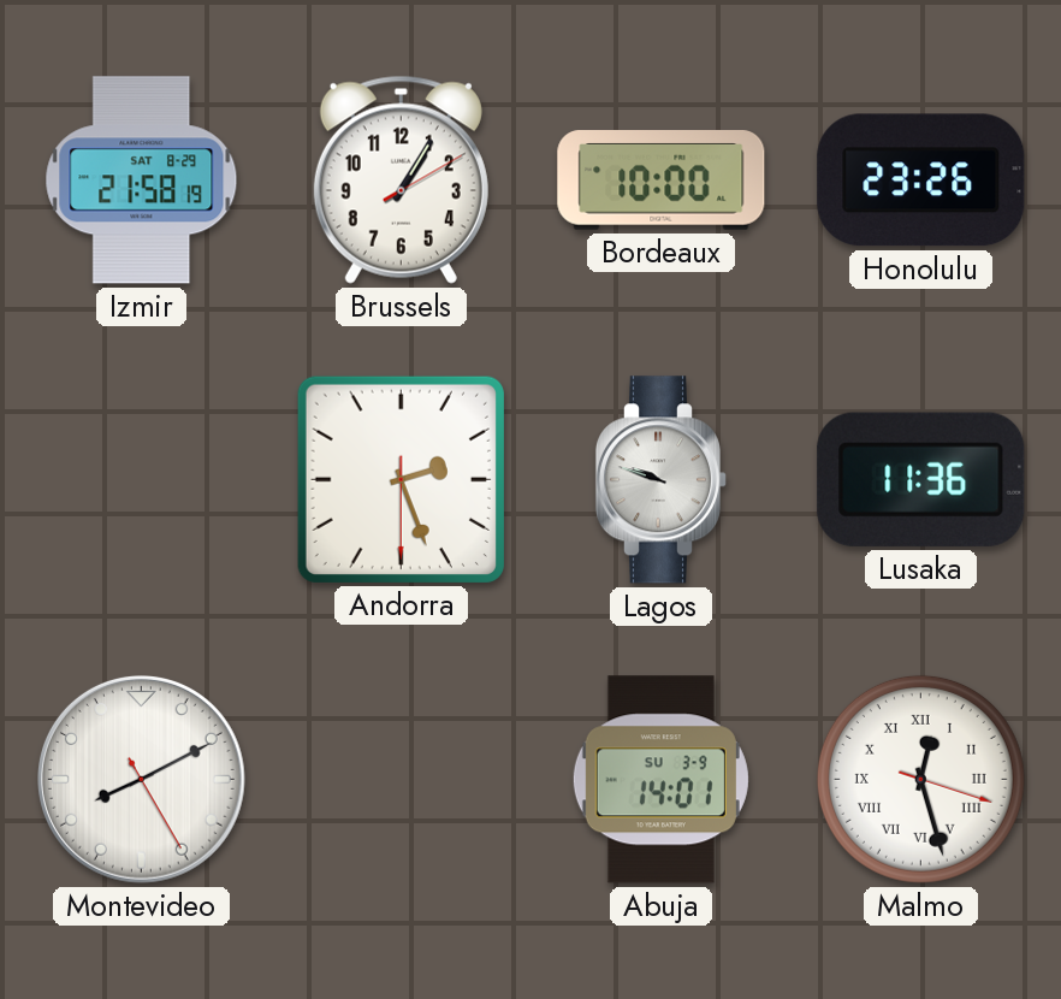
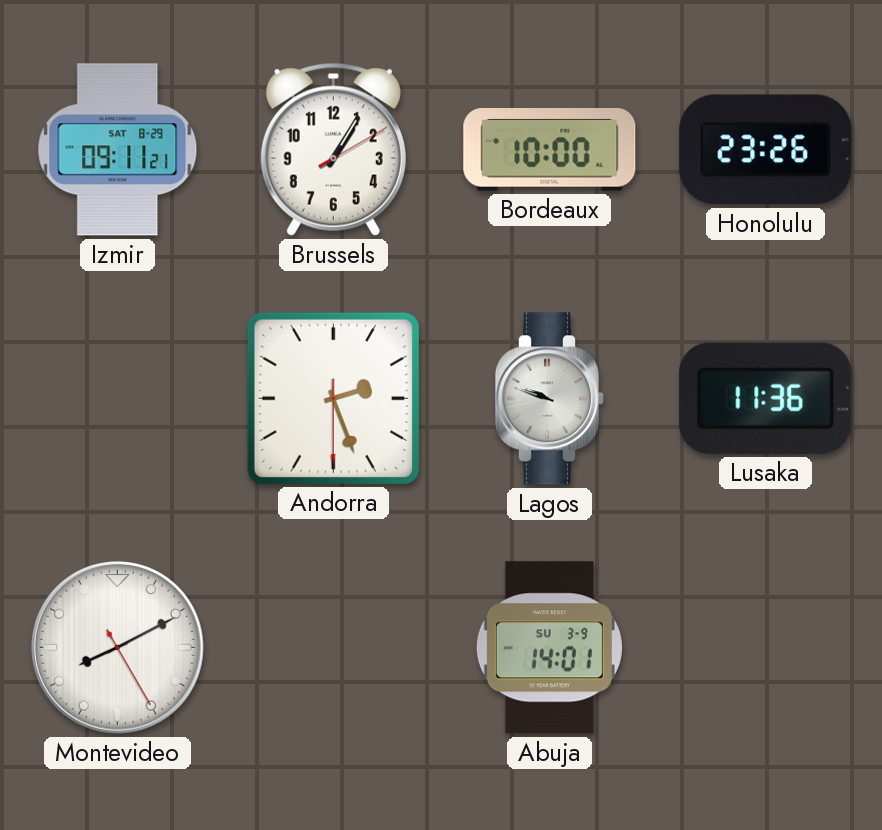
Izmir: 21:58 -> 09:11
Malmo: 12:27 -> none
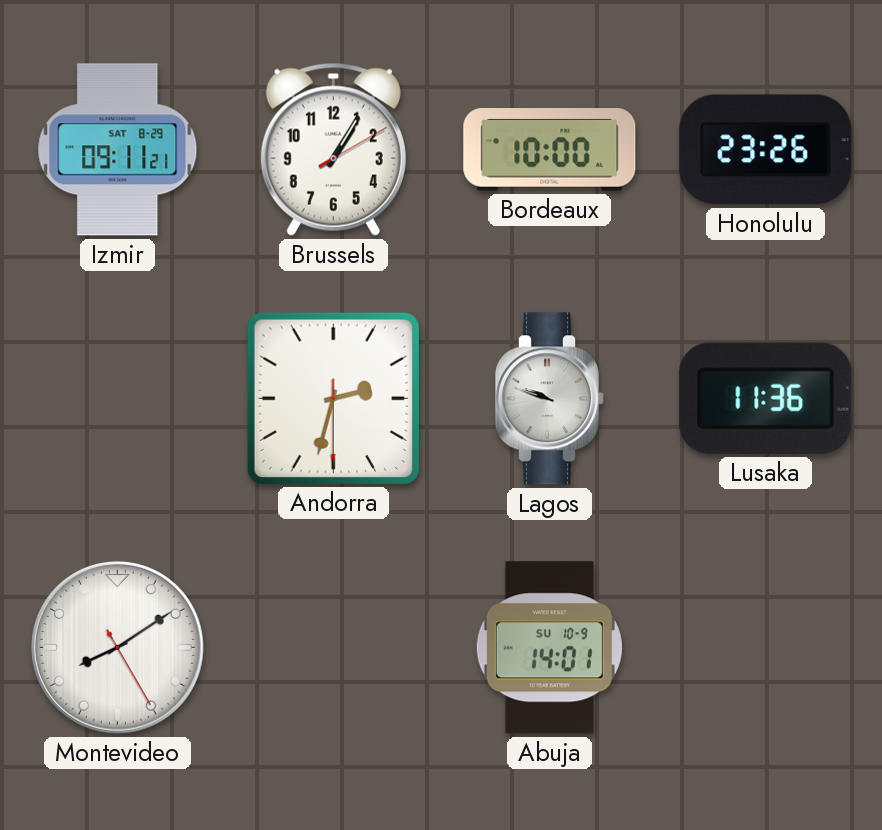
Andorra: 2:26 -> 2:32
Montevideo: 8:10 -> 8:09
Abuja date: SU 3-9 -> SU 10-9
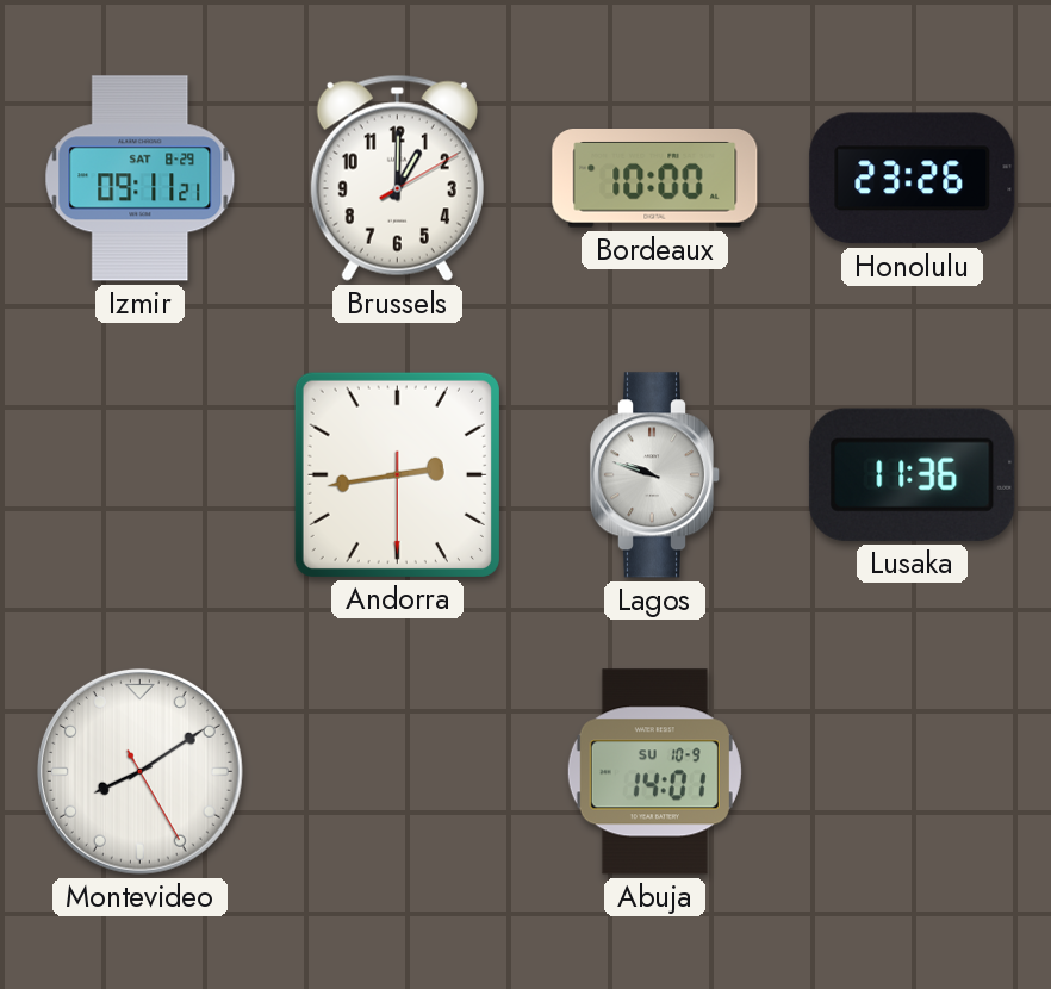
Brussels: 1:05 -> 1:00
Andorra: 2:32 -> 2:43
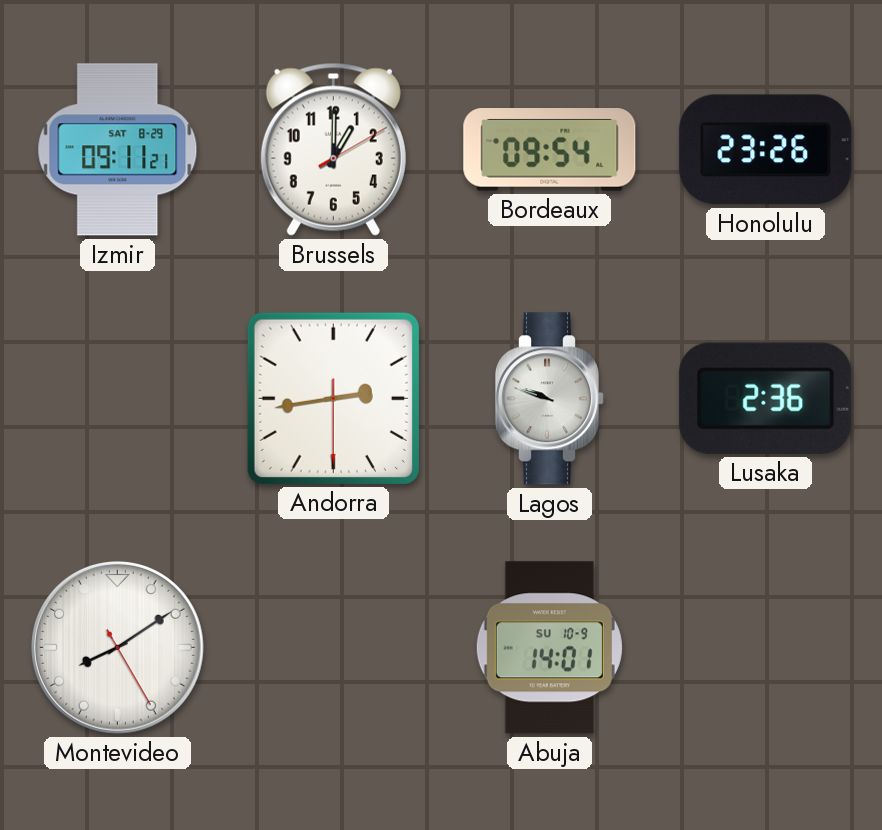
Bordeaux: 10:00 -> 09:54
Lusaka: 11:36 -> 2:36
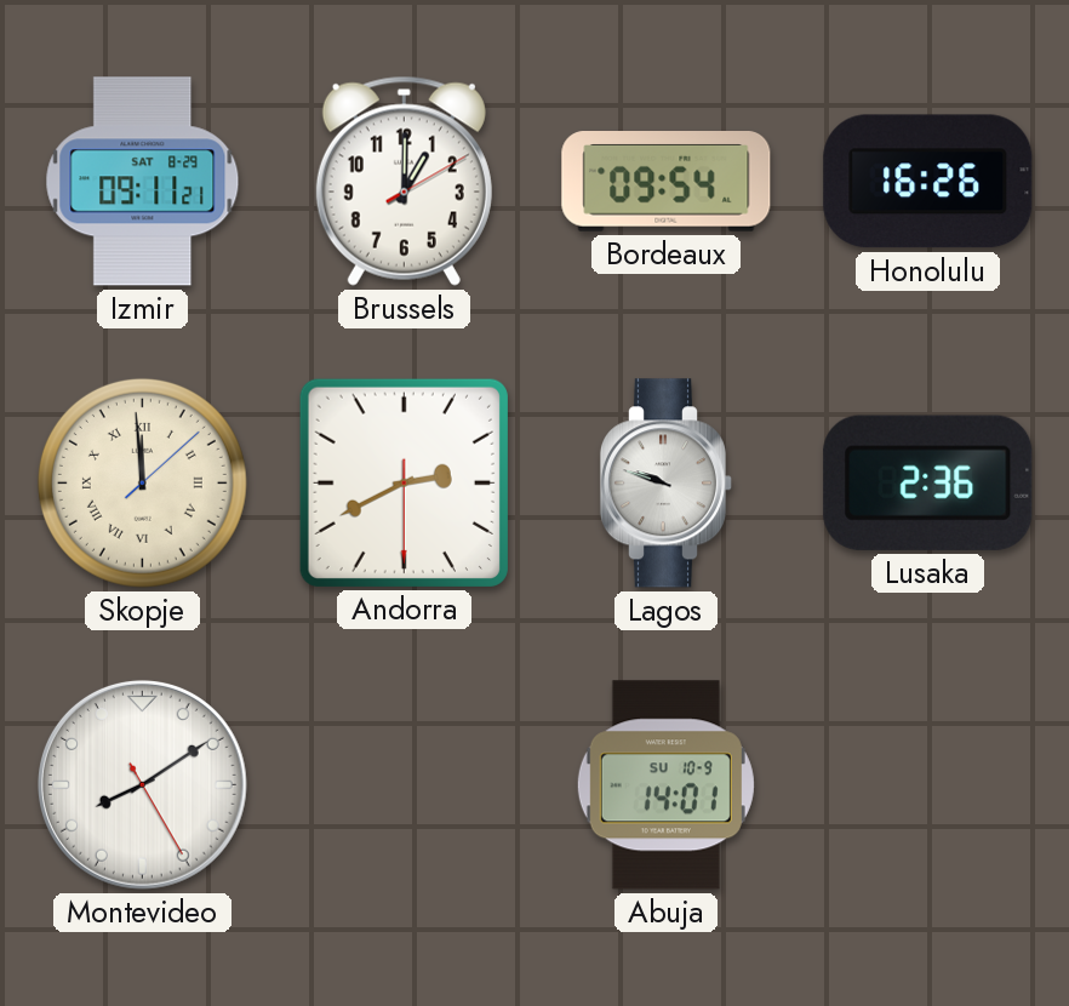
Honolulu: 23:26 -> 16:26
Skopje: none -> 11:59
Andorra: 2:43 -> 2:40
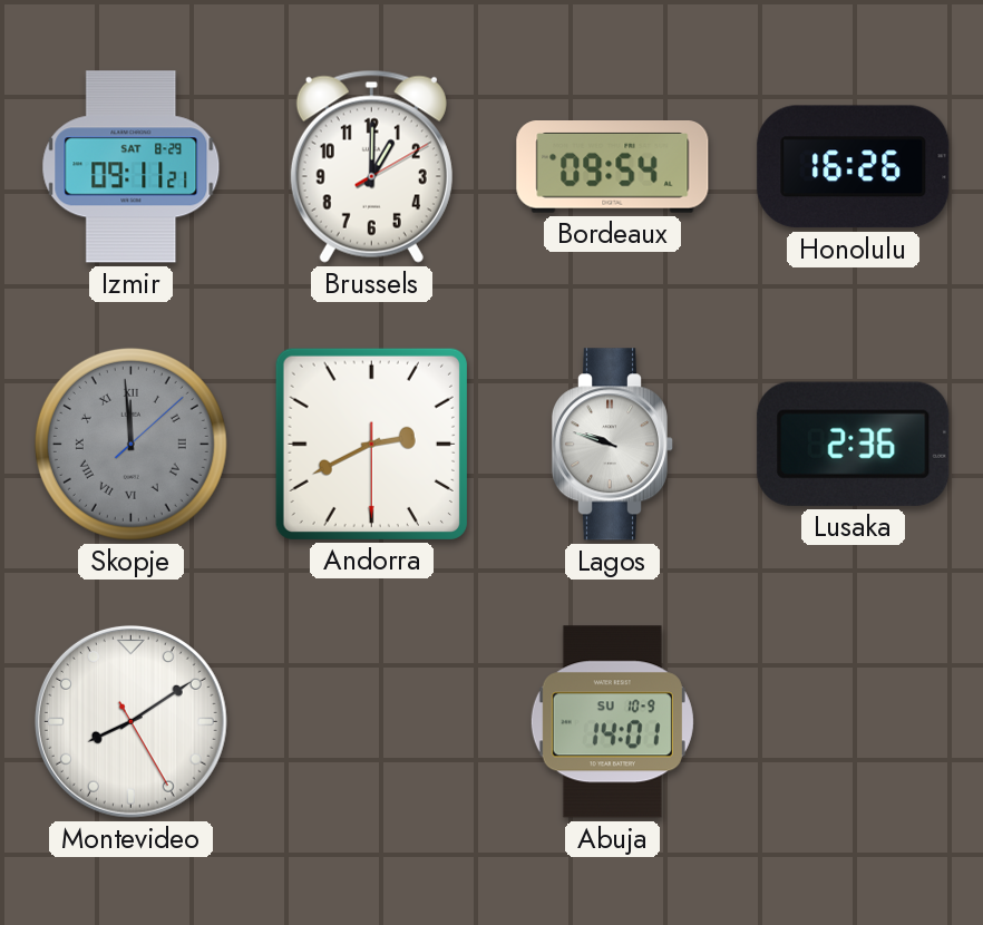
Skopje dial: cream -> grey
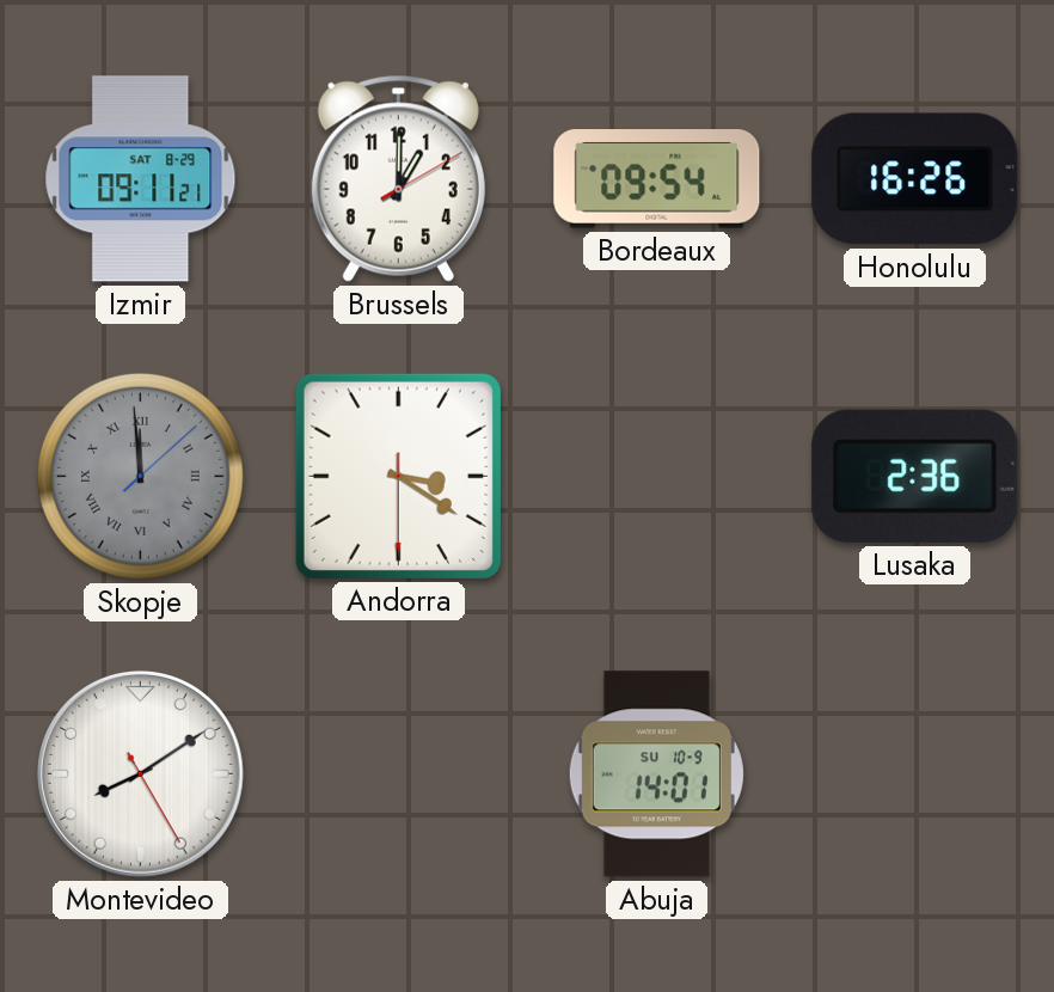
Andorra: 2:40 -> 3:20
Lagos: 9:48 -> none
